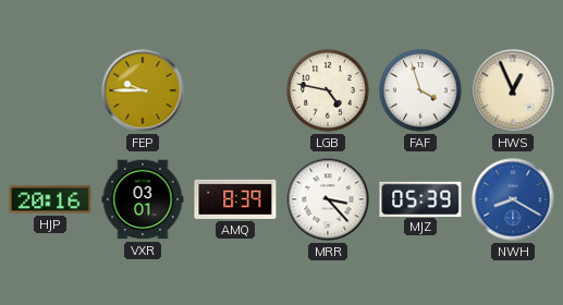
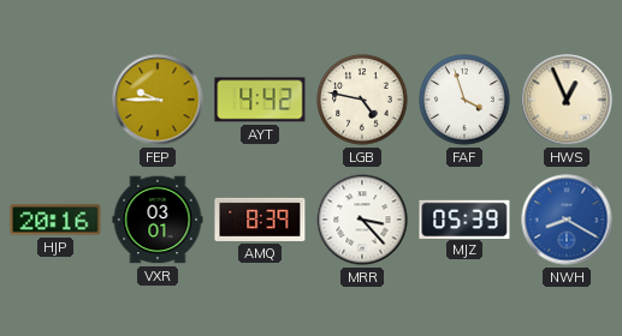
AYT: none -> 4:42
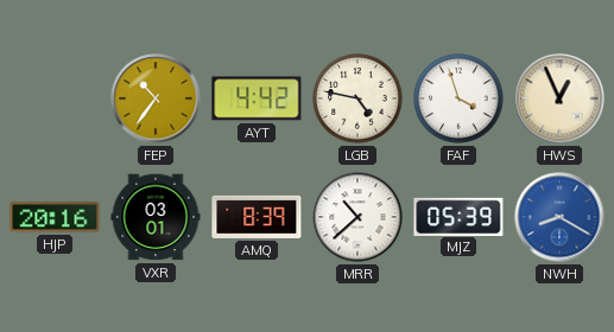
FEP: 9:45 -> 10:36
MRR: 3:23 -> 10:38
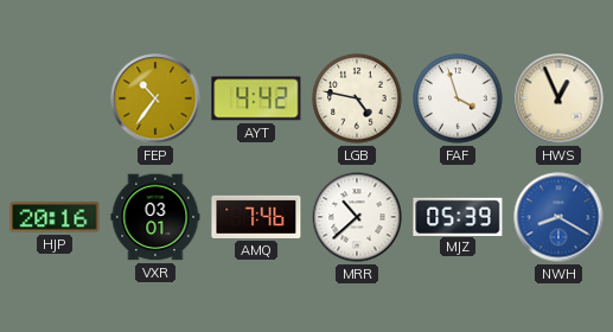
AMQ: 8:39 -> 7:46
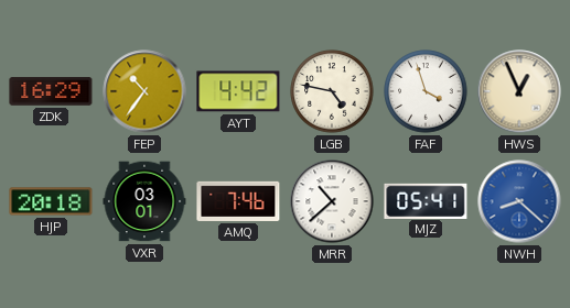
ZDK: none -> 16:29
HJP: 20:16 -> 20:18
MJZ: 05:39 -> 05:41
NWH: 8:20 -> 8:22
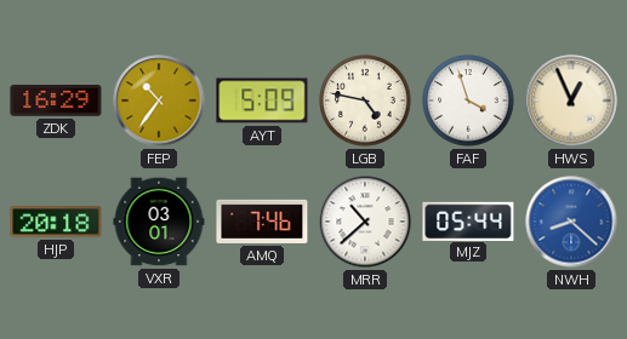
AYT: 4:42 -> 5:09
MJZ: 05:41 -> 05:44
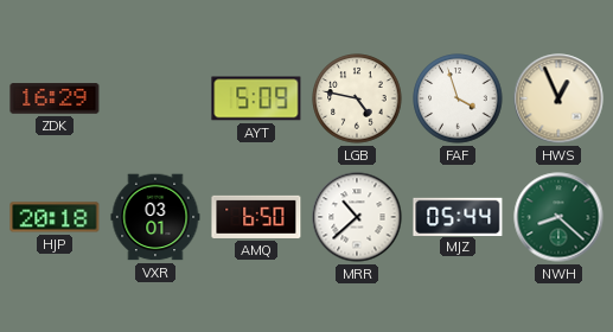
FEP: 10:36 -> none
AMQ: 7:46 -> 6:50
NWH dial: blue -> green
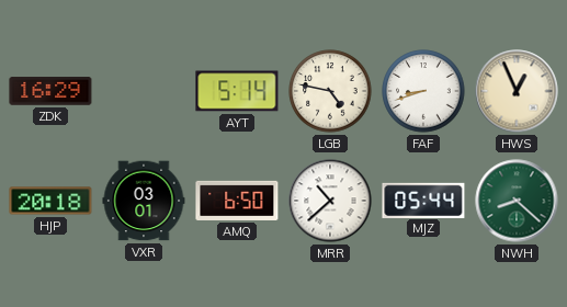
AYT: 5:09 -> 5:14
FAF: 3:57 -> 8:42
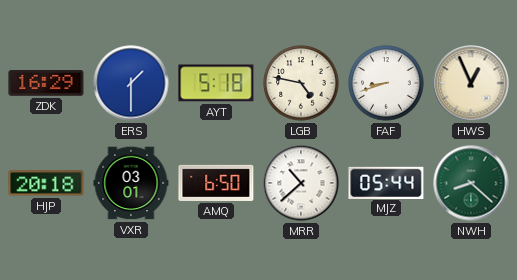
ERS: none -> 1:30
AYT: 5:14 -> 5:18
